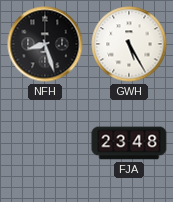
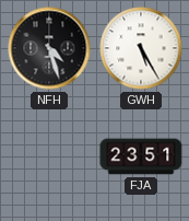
NFH: 8:27 -> 4:27
FJA: 23:48 -> 23:51
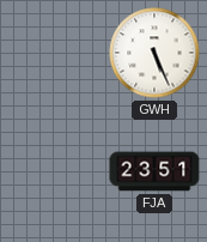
NFH: 4:27 -> none
GWH: 5:25 -> 5:26
